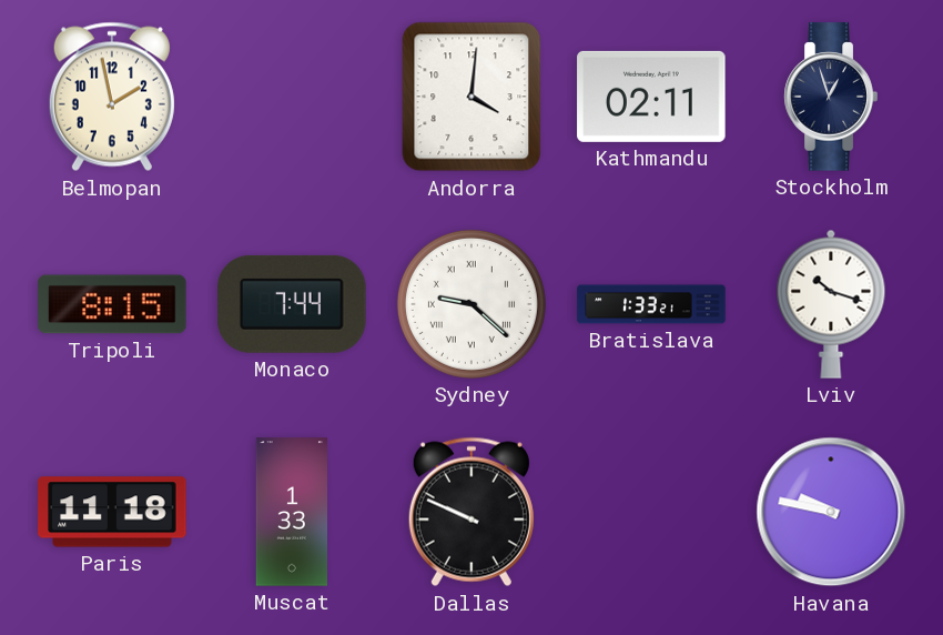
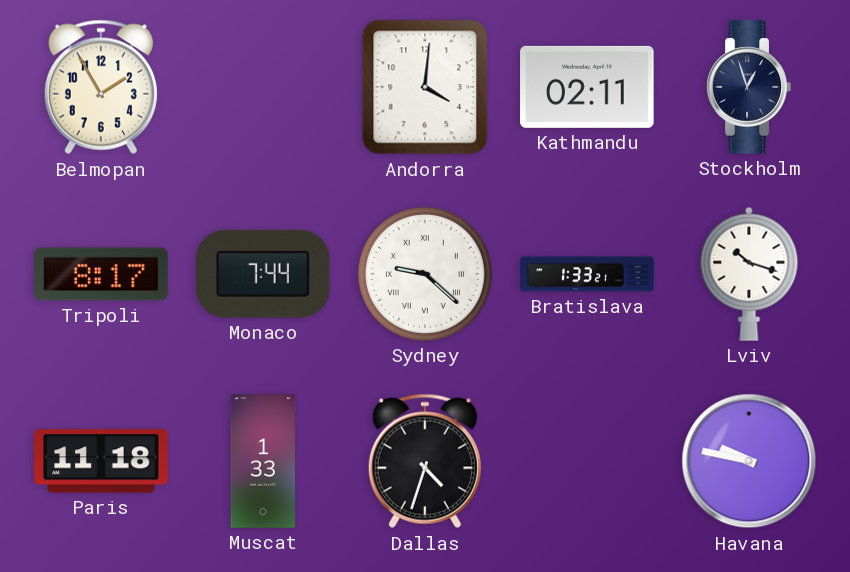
Belmopan: 1:58 -> 1:55
Tripoli: 8:15 -> 8:17
Dallas: 9:49 -> 4:33
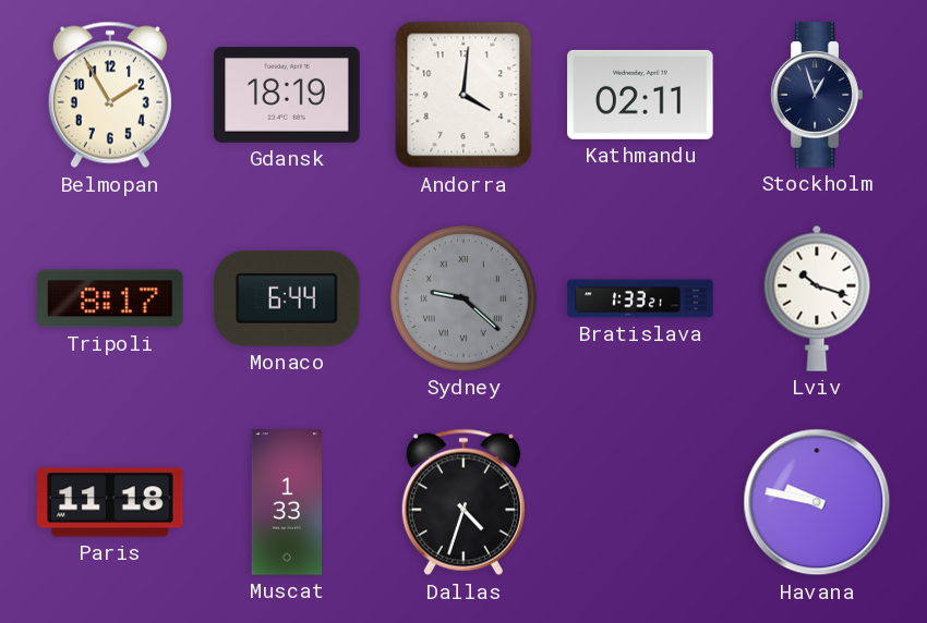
Gdansk: none -> 18:19
Monaco: 7:44 -> 6:44
Sydney dial: white -> grey
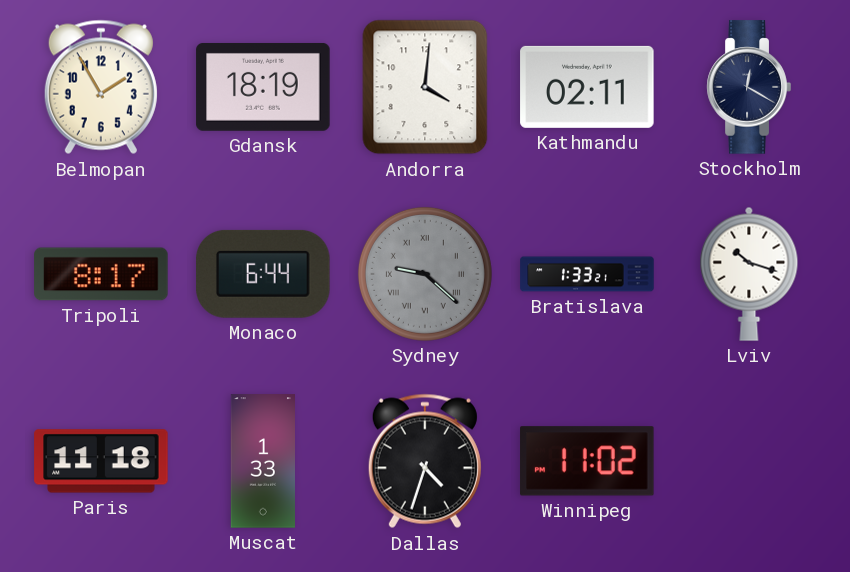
Stockholm: 12:57 -> 12:20
Winnipeg: none -> 11:02
Havana: 9:47 -> none
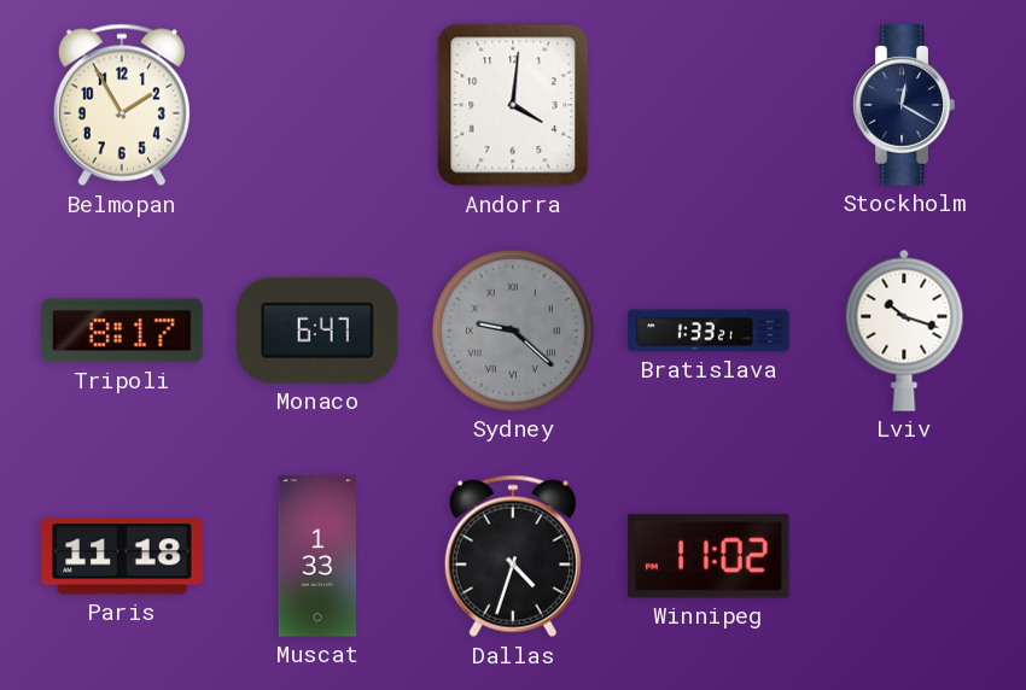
Gdansk: 18:19 -> none
Kathmandu: 02:11 -> none
Monaco: 6:44 -> 6:47
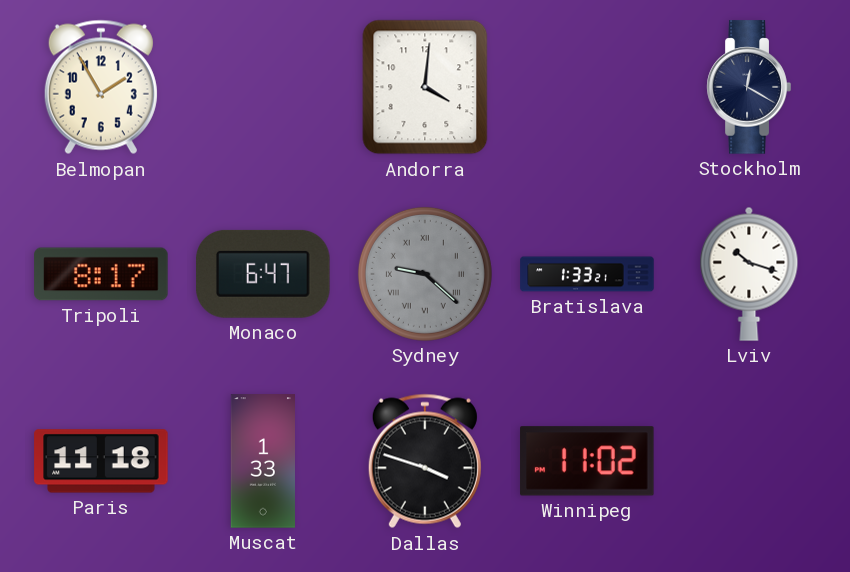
Dallas: 4:33 -> 3:48
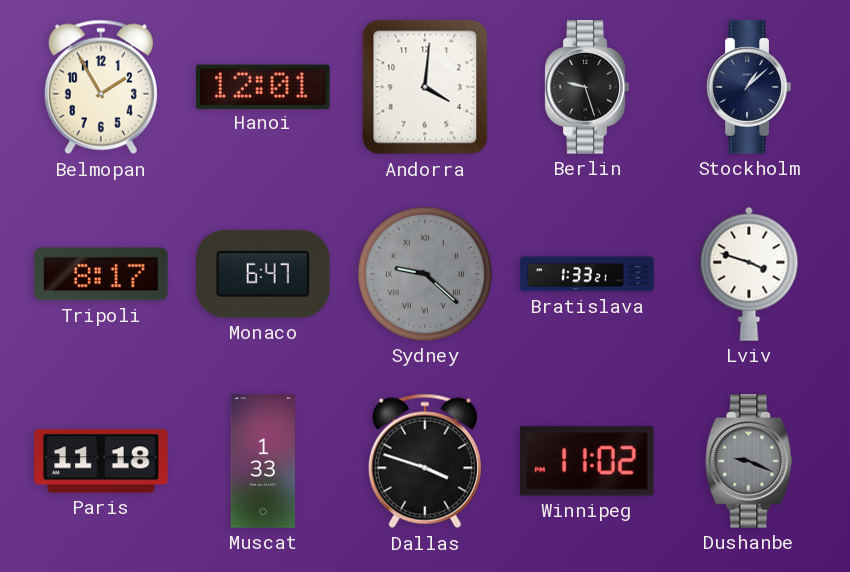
Hanoi: none -> 12:01
Berlin: none -> 9:27
Stockholm: 12:20 -> 1:08
Lviv: 10:18 -> 3:48
Dushanbe: none -> 9:19
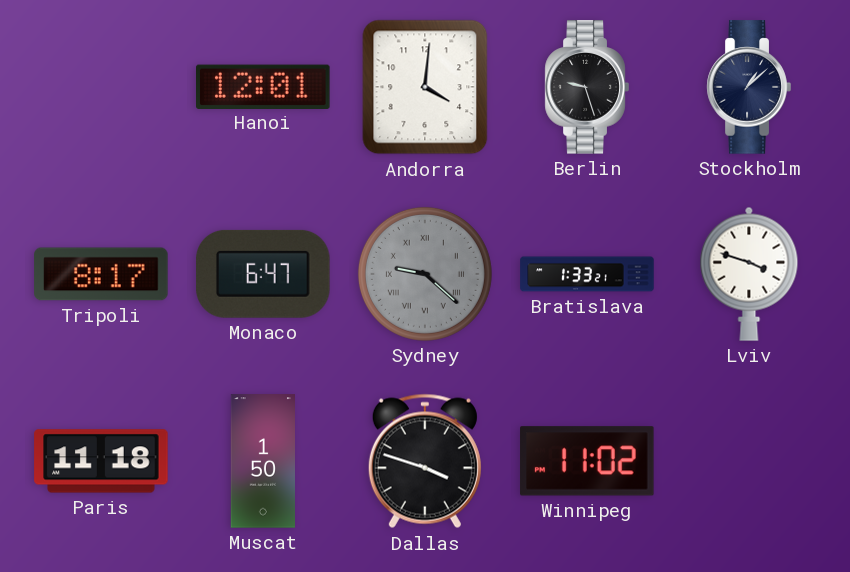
Belmopan: 1:55 -> none
Muscat: 1:33 -> 1:50
Dushanbe: 9:19 -> none
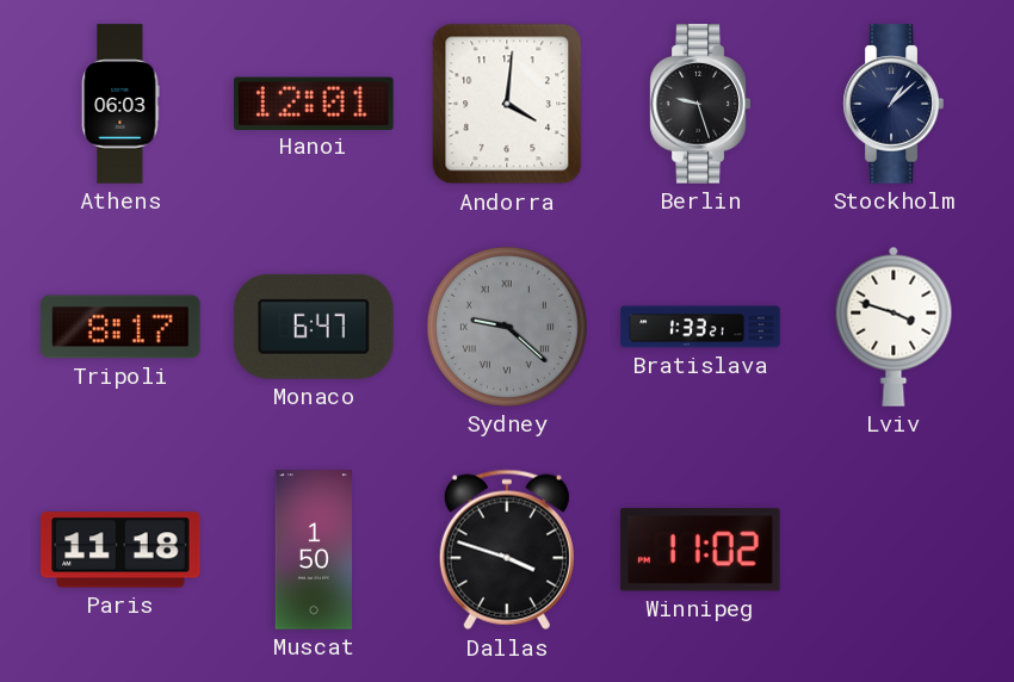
Athens: none -> 06:03
